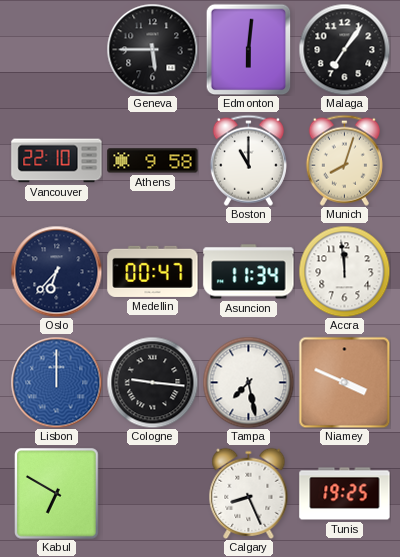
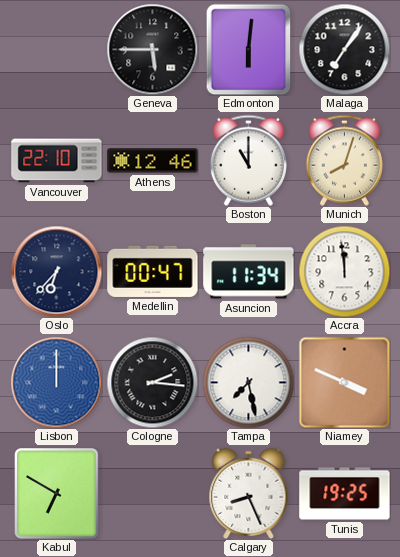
Athens: 9:58 -> 12:46
Cologne: 9:16 -> 2:16
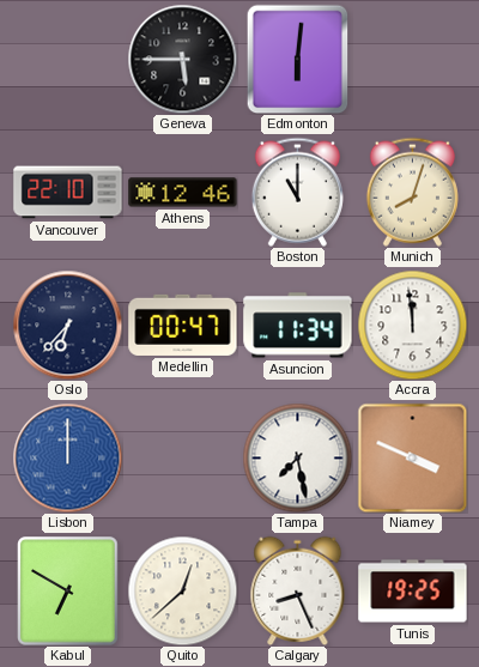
Malaga: 7:06 -> none
Cologne: 2:16 -> none
Quito: none -> 12:38
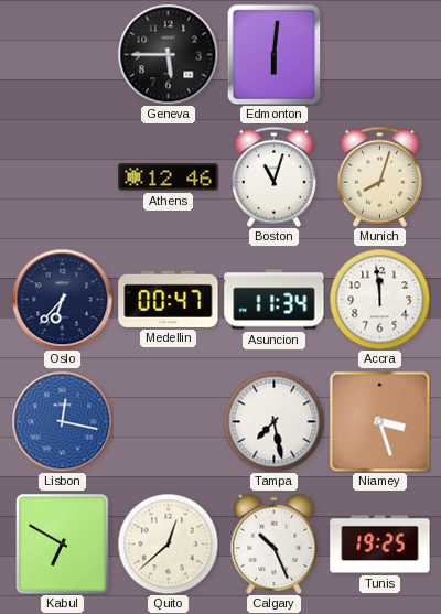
Vancouver: 22:10 -> none
Boston: 11:00 -> 11:03
Lisbon: 12:00 -> 12:17
Niamey: 3:49 -> 3:27
Calgary: 8:26 -> 10:26
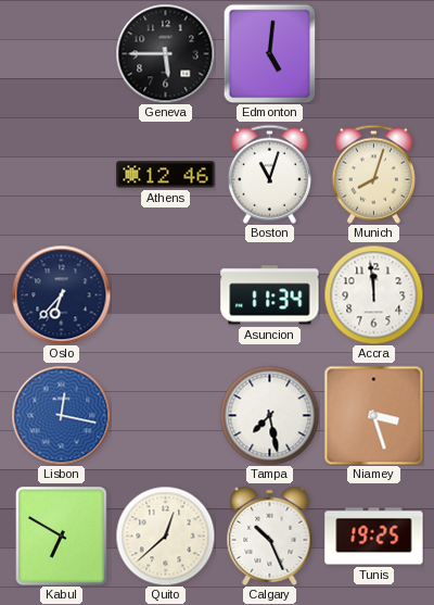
Edmonton: 6:01 -> 5:01
Medellin: 00:47 -> none
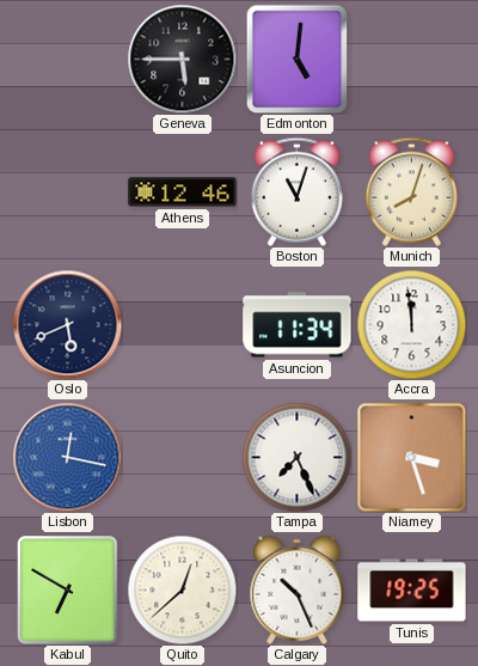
Oslo: 6:37 -> 5:41
Tampa: 7:28 -> 7:26
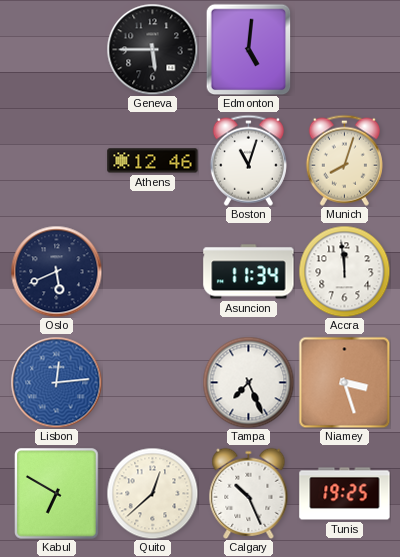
Lisbon: 12:17 -> 12:14
